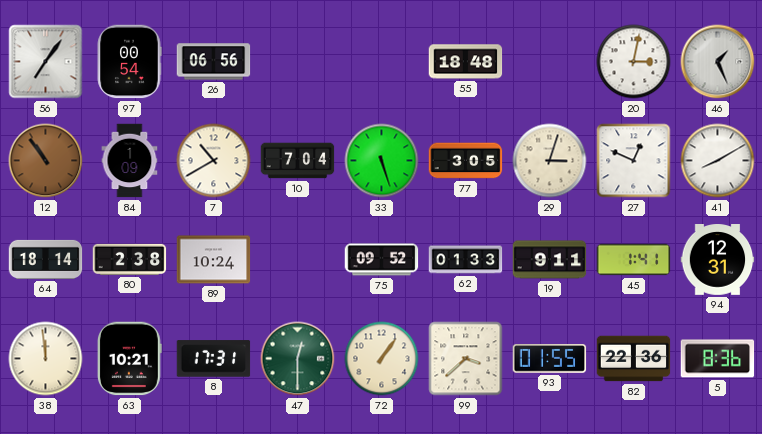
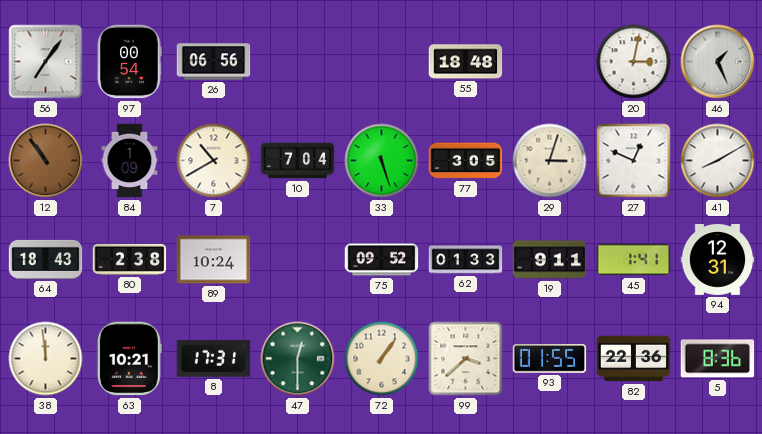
64: 18:14 -> 18:43
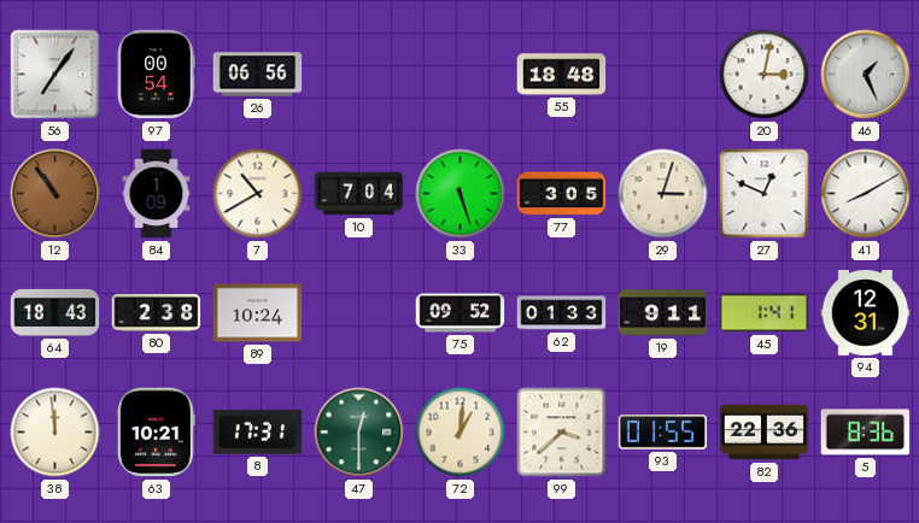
72: 1:06 -> 1:01
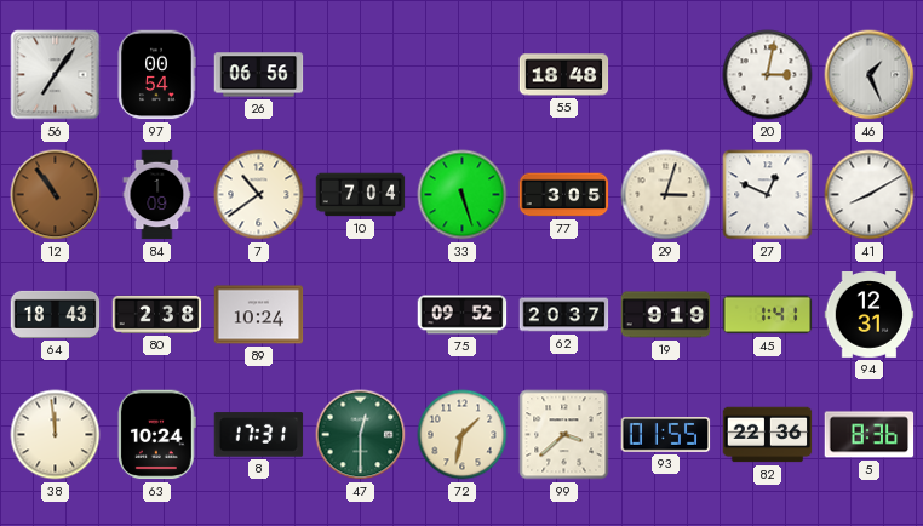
7: 10:40 -> 10:39
62: 01:33 -> 20:37
19: 9:11 -> 9:19
63: 10:21 -> 10:24
72: 1:01 -> 1:32
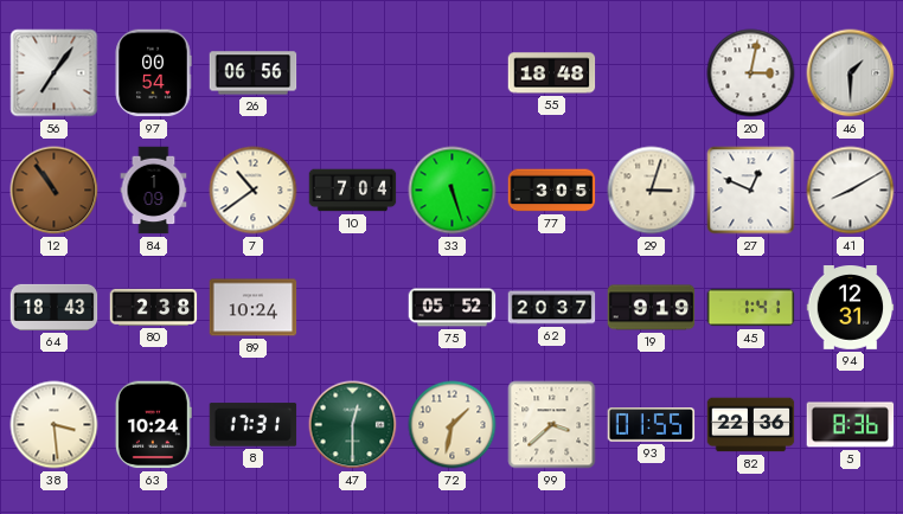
46: 1:26 -> 1:30
75: 09:52 -> 05:52
38: 11:59 -> 3:29
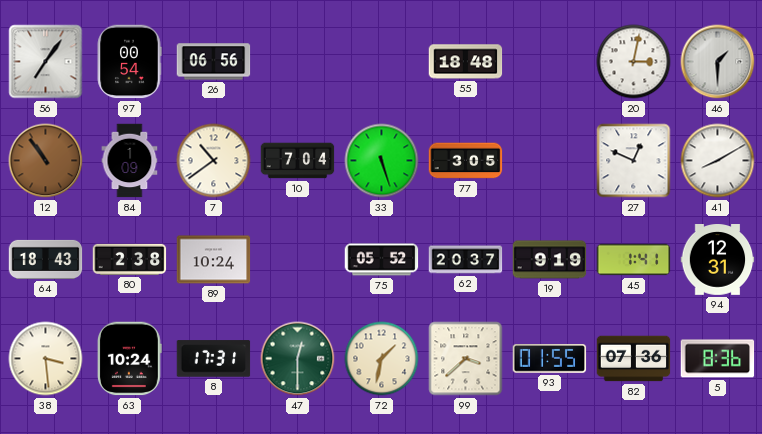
29: 3:03 -> none
82: 22:36 -> 07:36
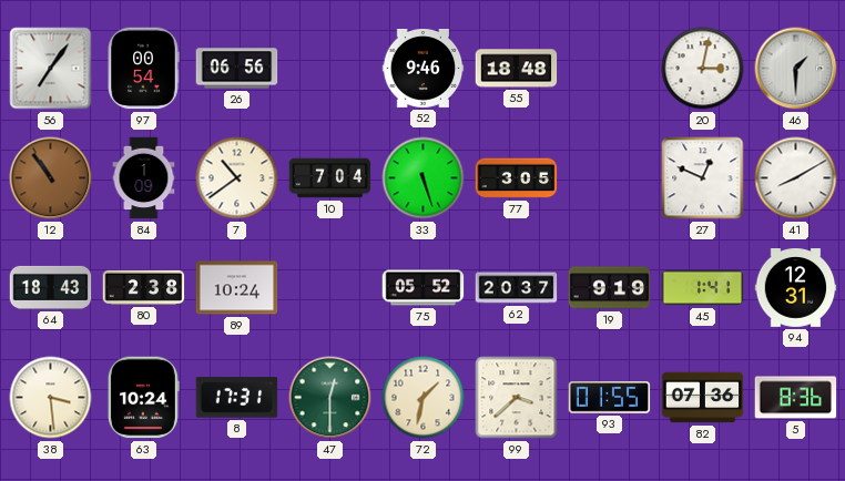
52: none -> 9:46
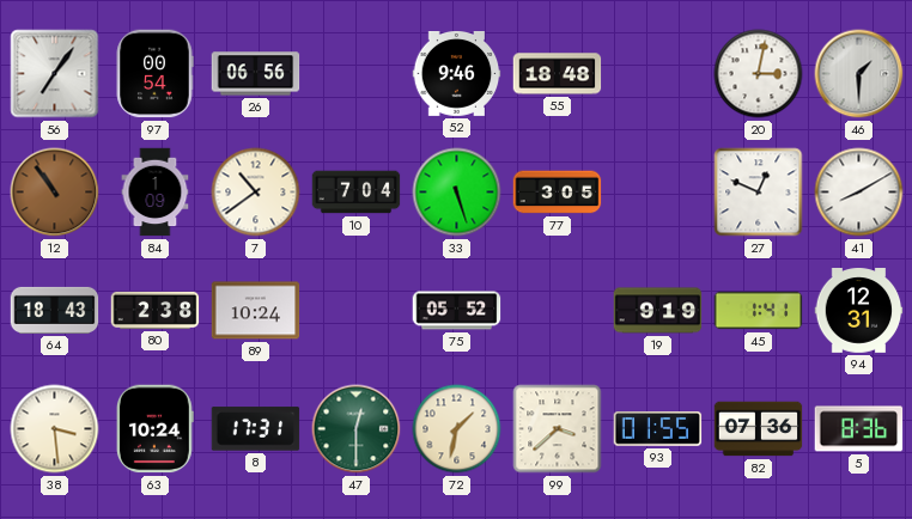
62: 20:37 -> none
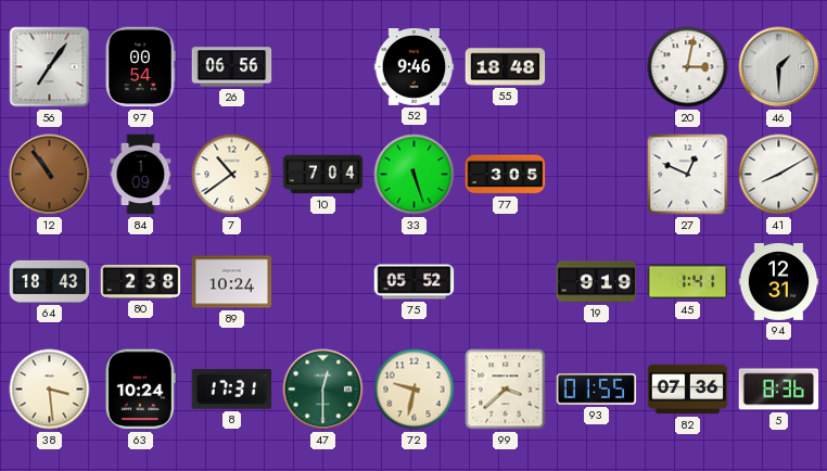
72: 1:32 -> 9:32
